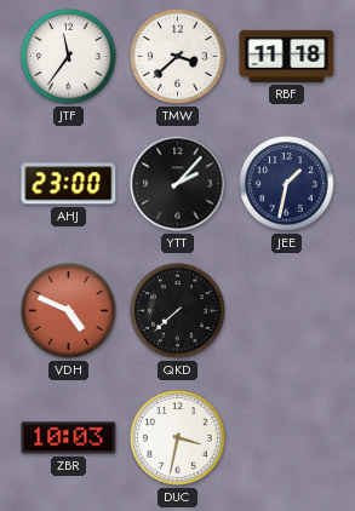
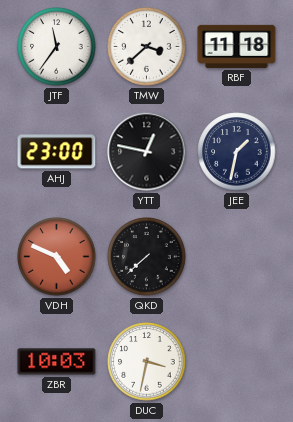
YTT: 2:07 -> 12:47
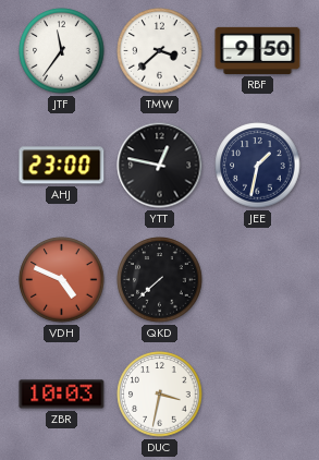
RBF: 11:18 -> 9:50
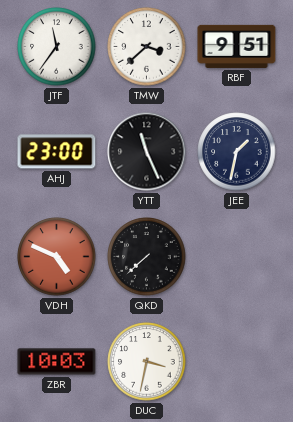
RBF: 9:50 -> 9:51
YTT: 12:47 -> 11:26
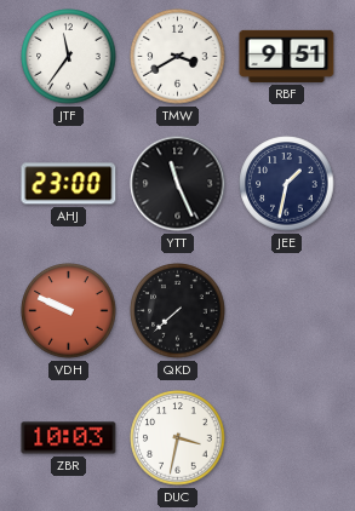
TMW: 3:38 -> 3:40
VDH: 4:49 -> 9:49
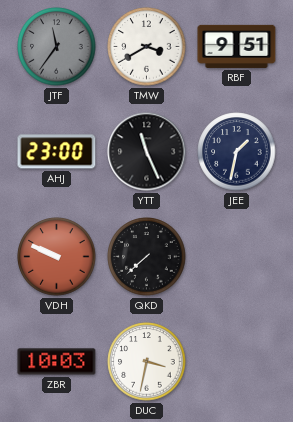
JTF dial: white -> grey
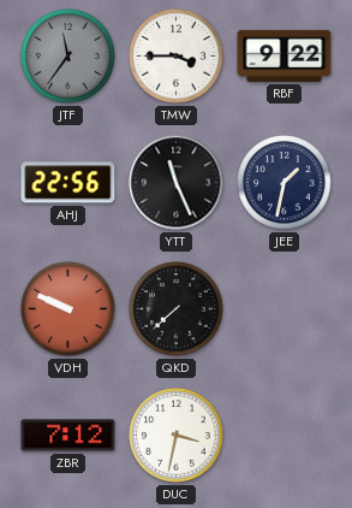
TMW: 3:40 -> 3:45
RBF: 9:51 -> 9:22
AHJ: 23:00 -> 22:56
ZBR: 10:03 -> 7:12
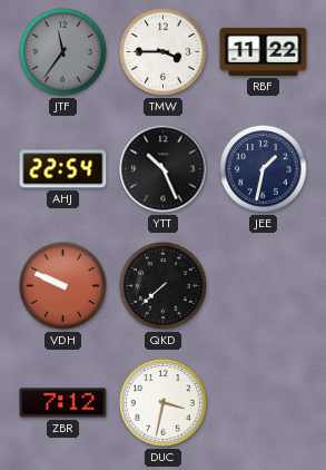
RBF: 9:22 -> 11:22
AHJ: 22:56 -> 22:54
YTT: 11:26 -> 10:26
